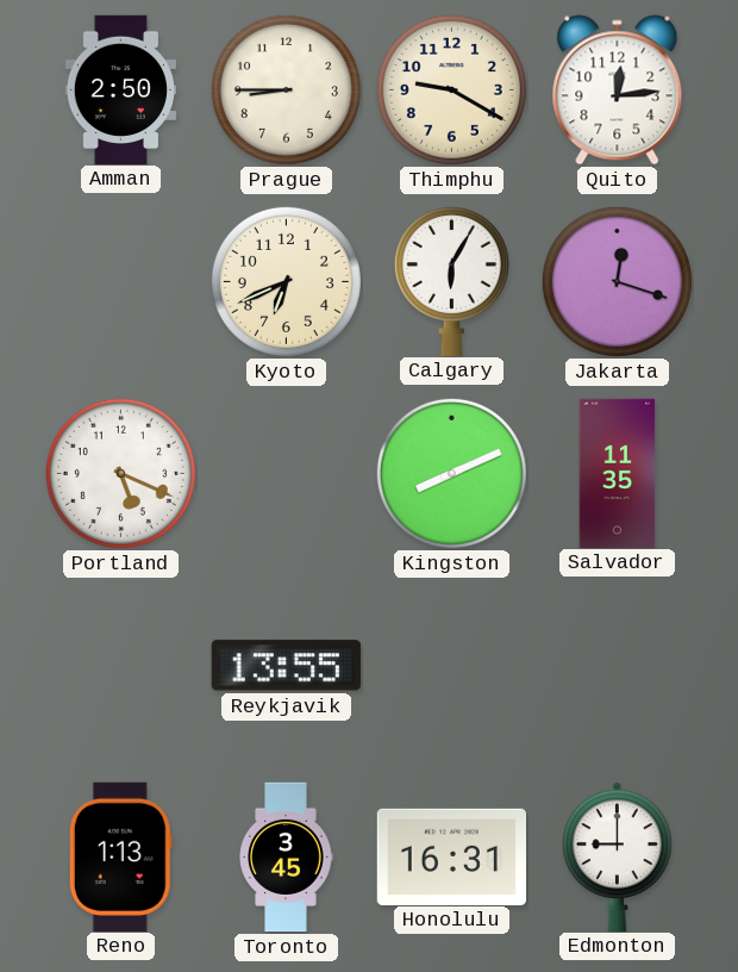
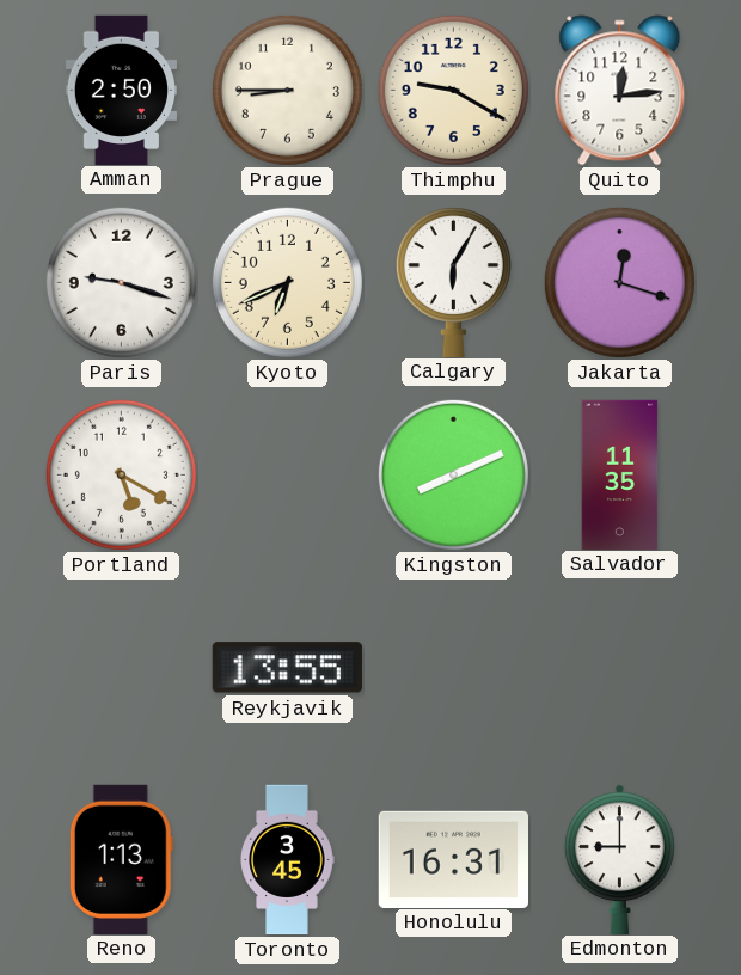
Paris: none -> 9:18
Portland: 5:19 -> 5:20
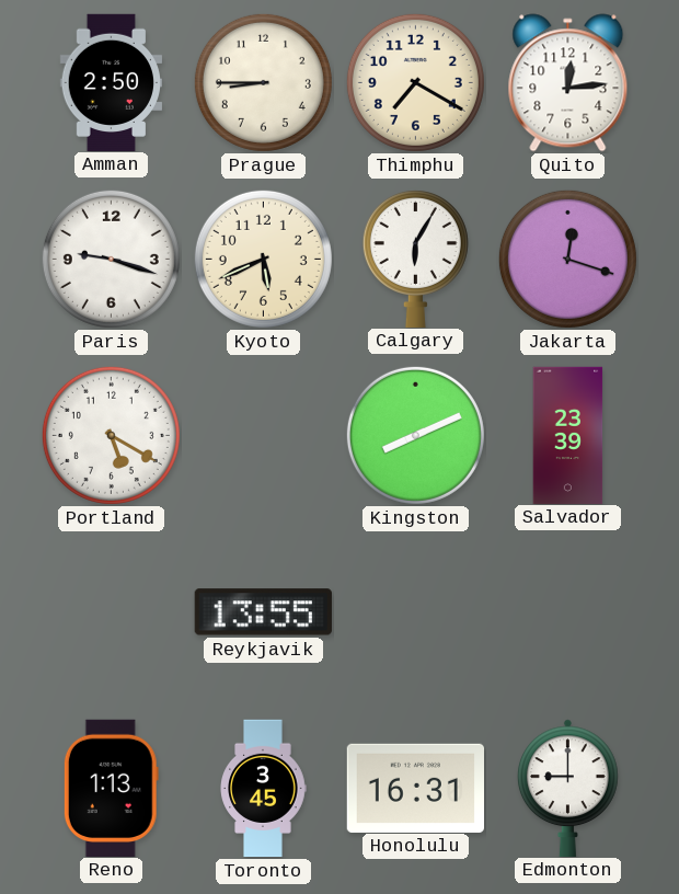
Thimphu: 9:20 -> 7:20
Kyoto: 6:41 -> 5:41
Salvador: 11:35 -> 23:39
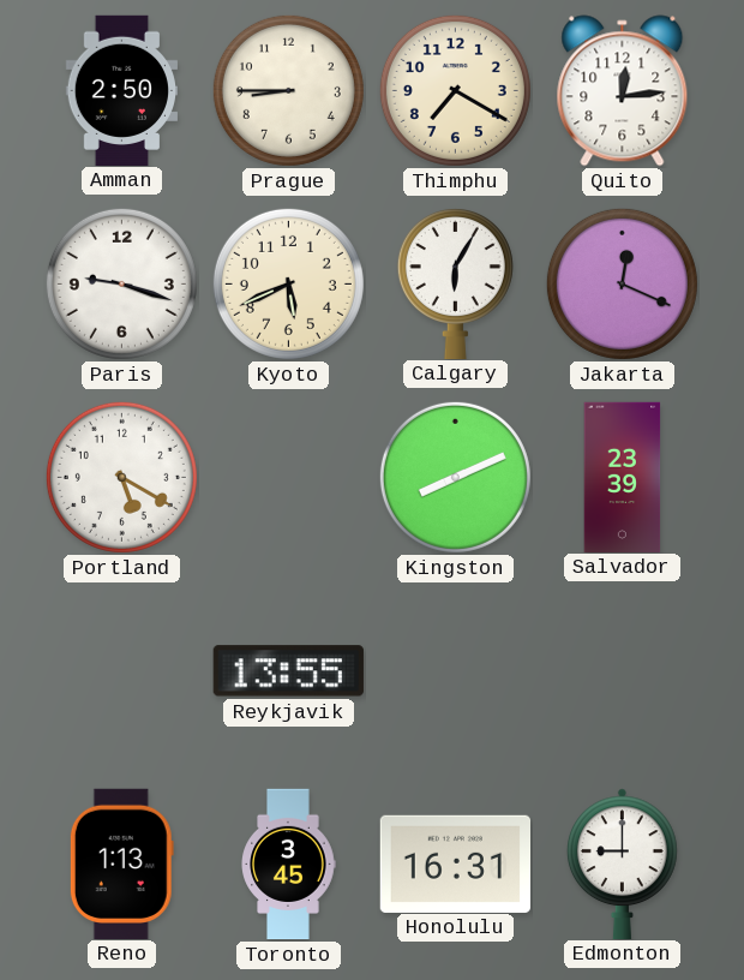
Jakarta: 12:18 -> 12:19
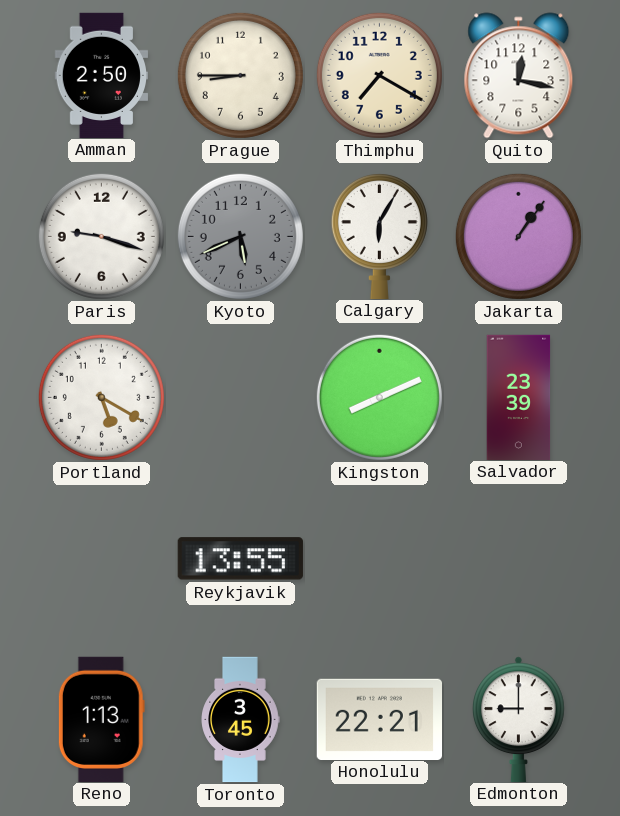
Quito: 12:14 -> 12:17
Kyoto dial: cream -> grey
Jakarta: 12:19 -> 1:06
Honolulu: 16:31 -> 22:21
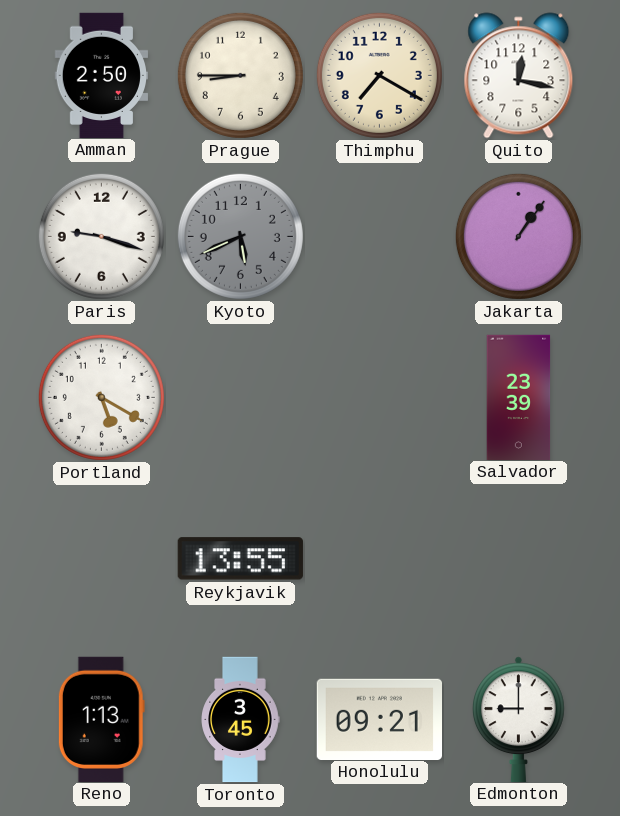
Calgary: 6:05 -> none
Kingston: 8:11 -> none
Honolulu: 22:21 -> 09:21
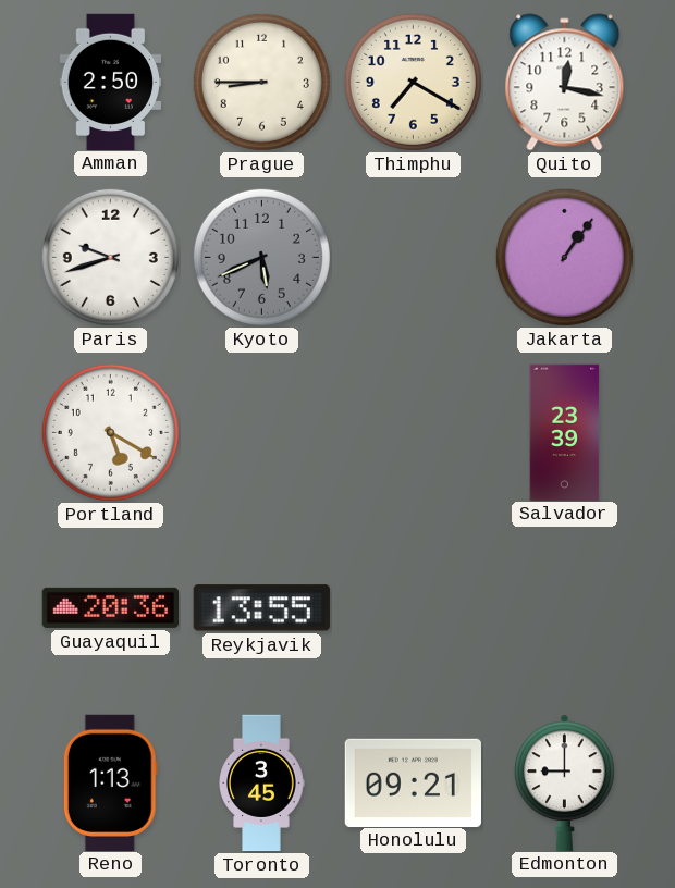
Paris: 9:18 -> 9:42
Guayaquil: none -> 20:36
